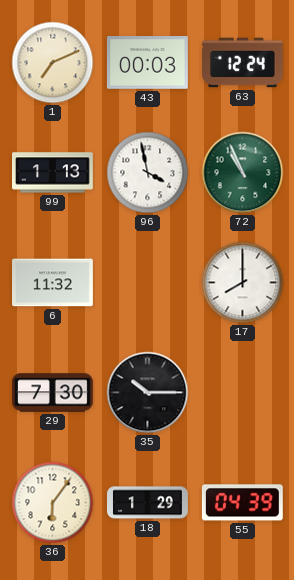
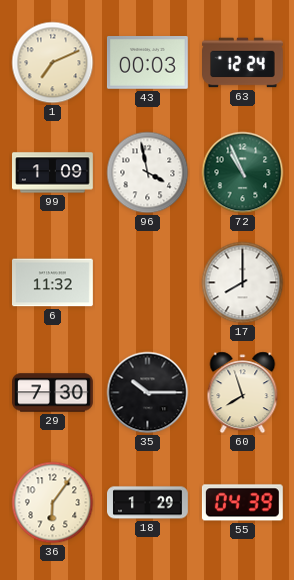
99: 1:13 -> 1:09
60: none -> 7:57
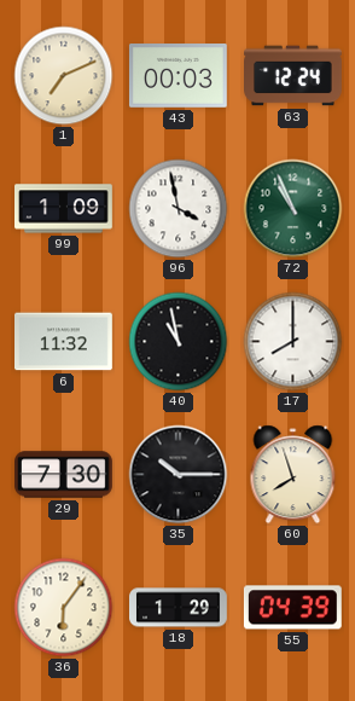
40: none -> 10:58
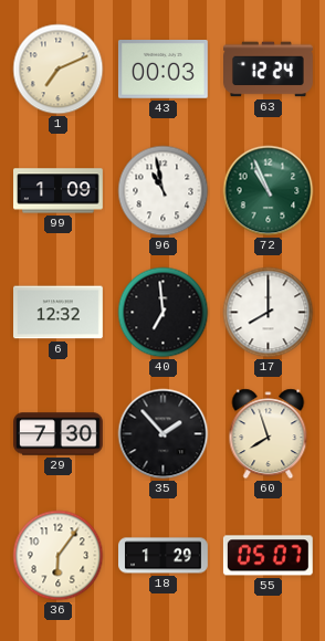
96: 3:58 -> 10:58
6: 11:32 -> 12:32
40: 10:58 -> 6:59
35: 10:15 -> 1:53
55: 04:39 -> 05:07
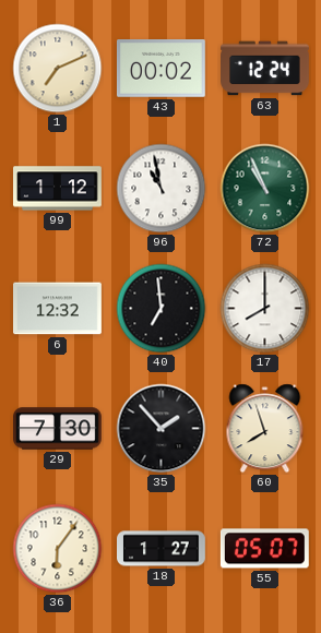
43: 00:03 -> 00:02
99: 1:09 -> 1:12
18: 1:29 -> 1:27
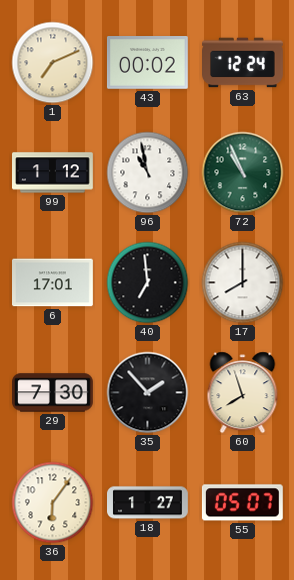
6: 12:32 -> 17:01
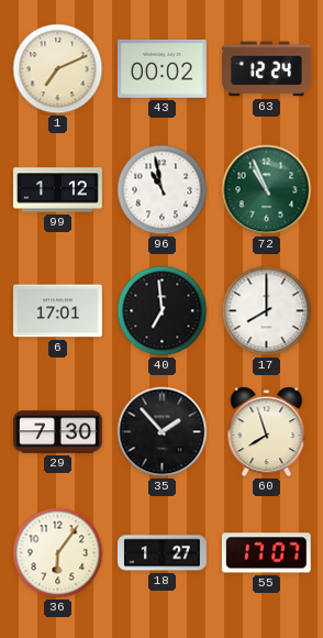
55: 05:07 -> 17:07
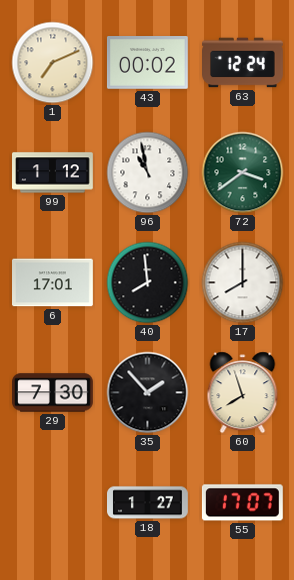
72: 10:56 -> 3:39
40: 6:59 -> 7:59
36: 6:06 -> none
